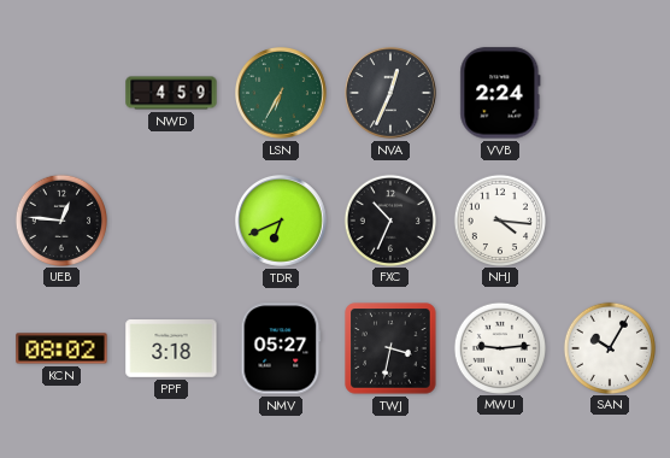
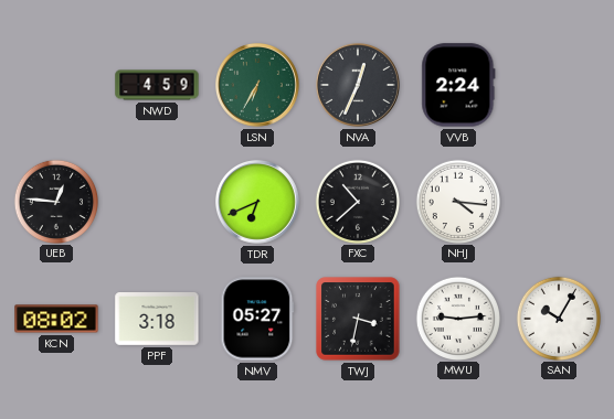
FXC: 10:34 -> 10:38
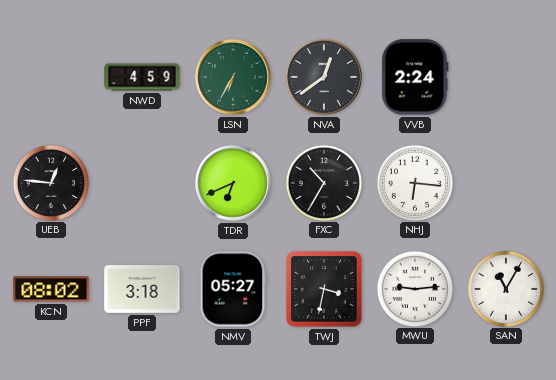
NVA: 12:34 -> 12:39
FXC: 10:38 -> 10:35
NHJ: 4:16 -> 6:16
SAN: 10:05 -> 11:05
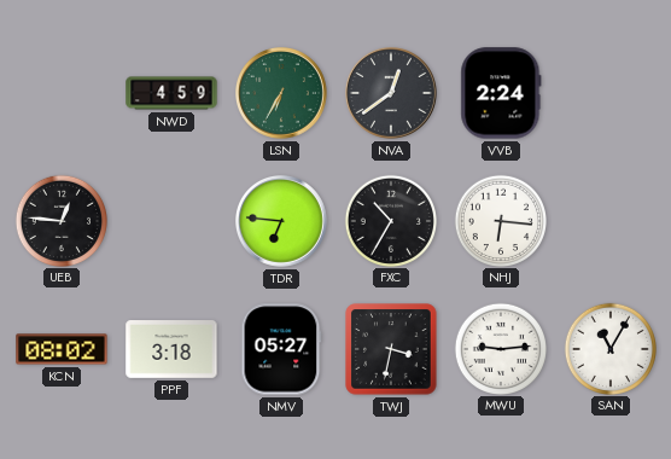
TDR: 6:41 -> 6:46
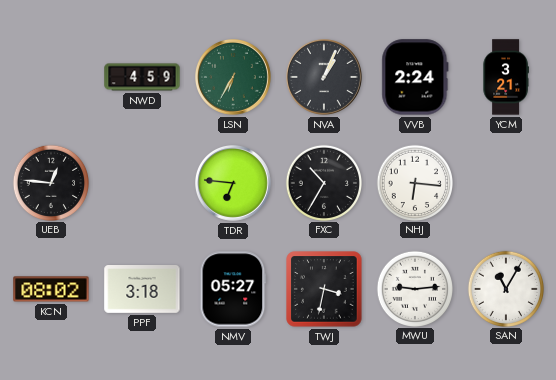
NVA: 12:39 -> 1:04
YCM: none -> 3:21
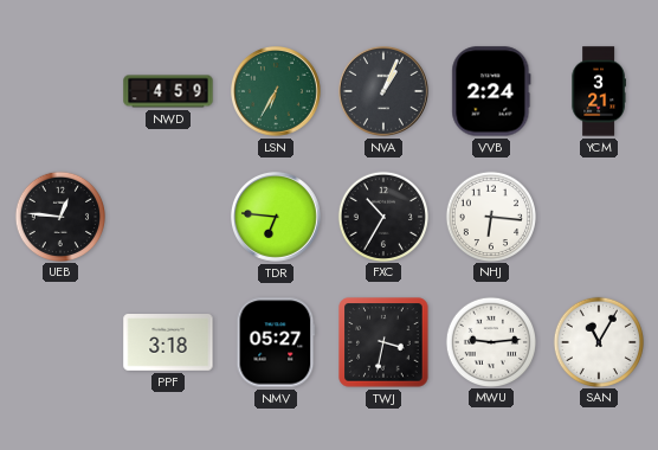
KCN: 08:02 -> none
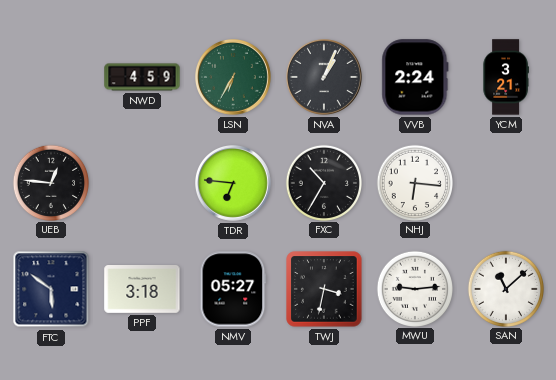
FTC: none -> 5:51
SAN: 11:05 -> 11:08
